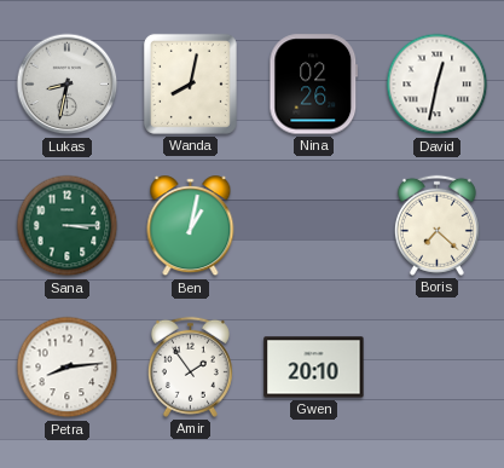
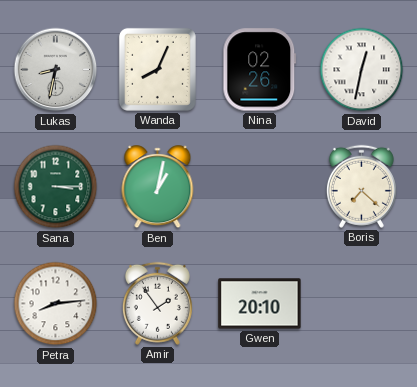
Wanda: 8:02 -> 8:04
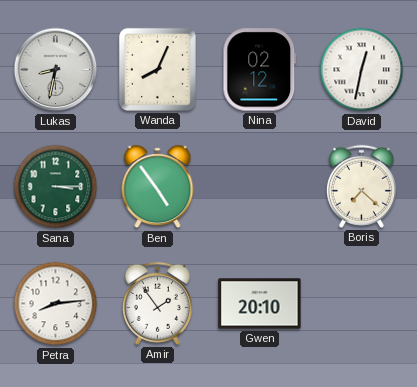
Nina: 02:26 -> 02:12
Ben: 1:02 -> 4:54
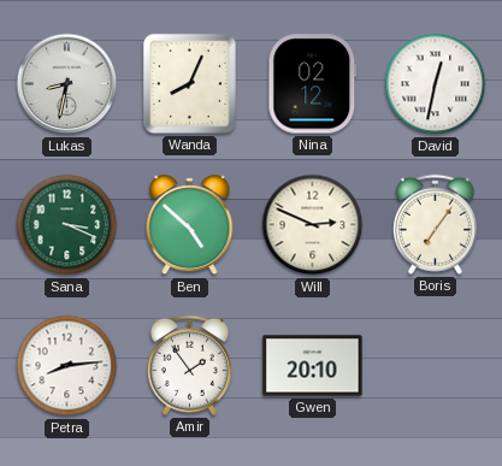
Sana: 3:15 -> 3:19
Ben: 4:54 -> 4:52
Will: none -> 2:49
Boris: 7:22 -> 7:06
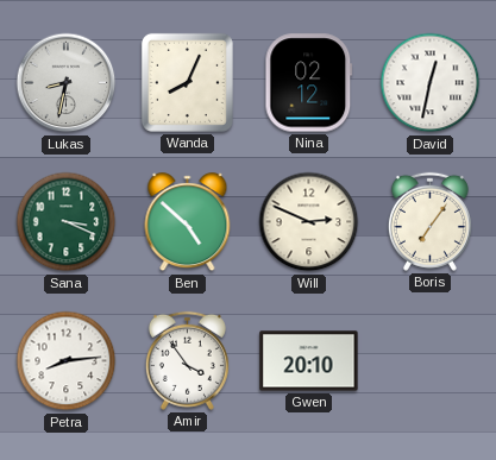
Amir: 1:54 -> 3:54
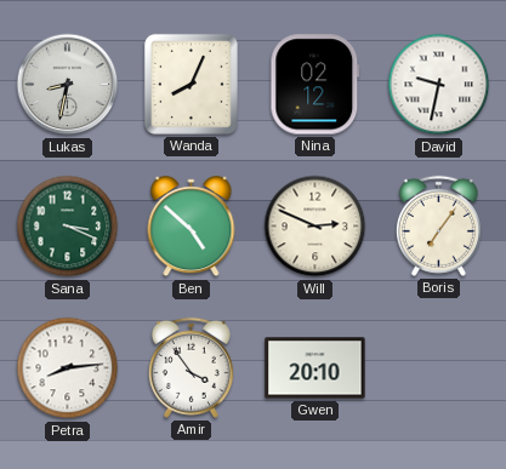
David: 12:32 -> 9:32
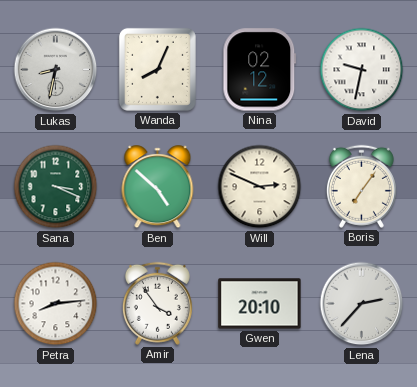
Lena: none -> 2:37
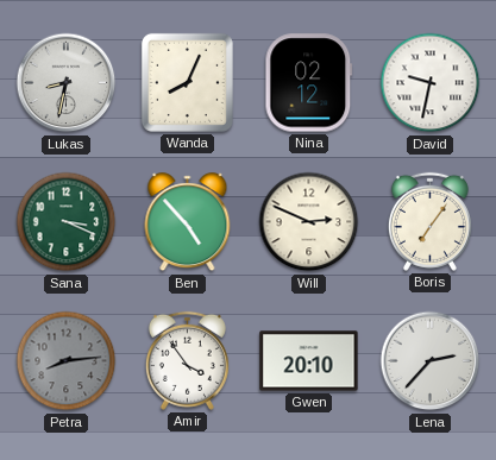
Ben: 4:52 -> 4:53
Petra dial: white -> grey
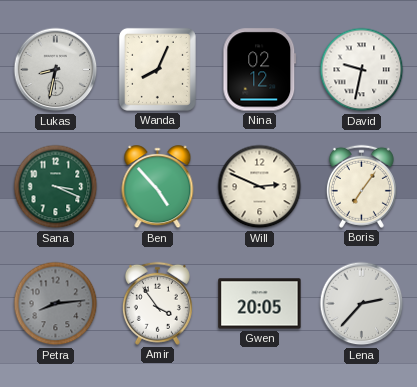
Gwen: 20:10 -> 20:05
